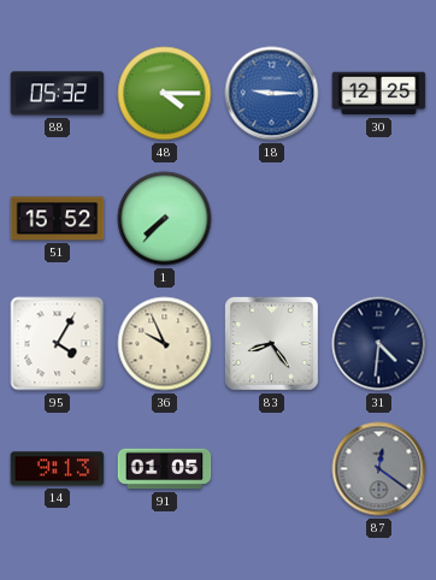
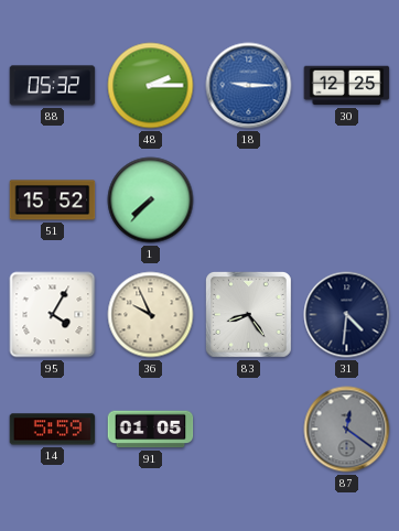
48: 4:15 -> 2:15
14: 9:13 -> 5:59
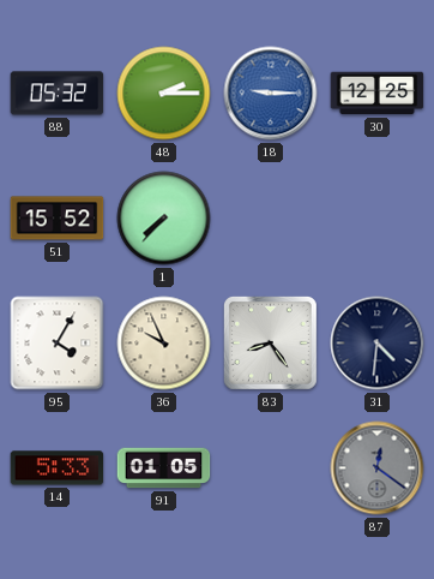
14: 5:59 -> 5:33
